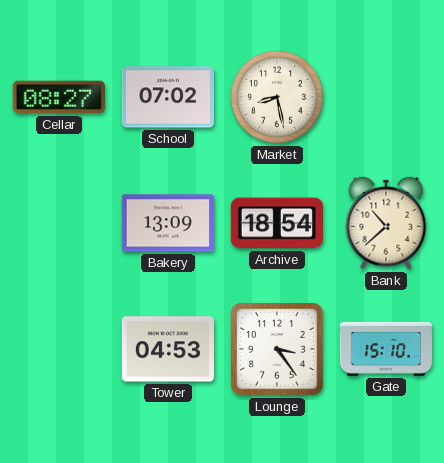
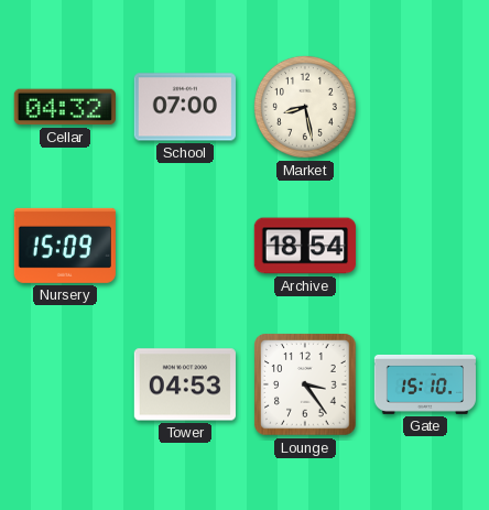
Cellar: 08:27 -> 04:32
School: 07:02 -> 07:00
Nursery: none -> 15:09
Bakery: 13:09 -> none
Bank: 10:38 -> none
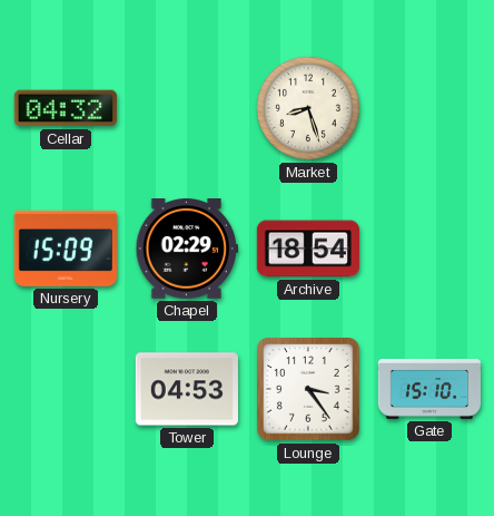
School: 07:00 -> none
Market: 8:28 -> 8:27
Chapel: none -> 02:29
